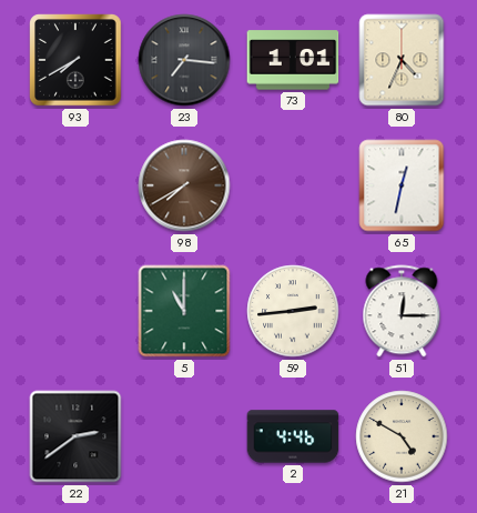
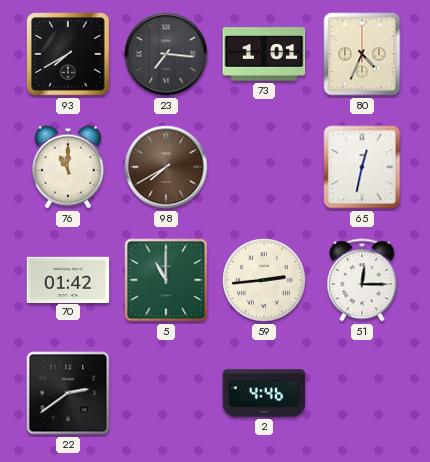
76: none -> 11:00
70: none -> 01:42
21: 4:50 -> none
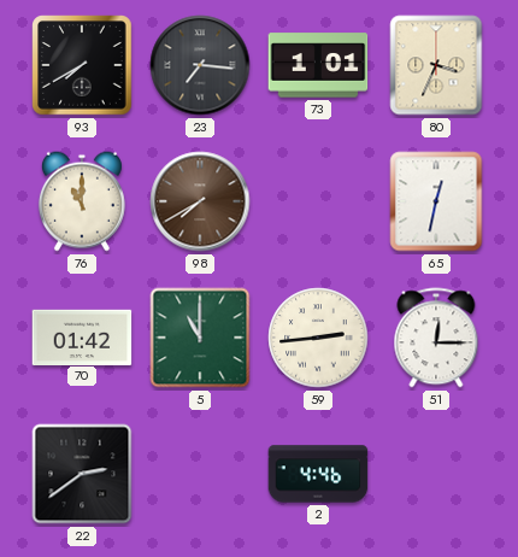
80: 4:34 -> 3:34
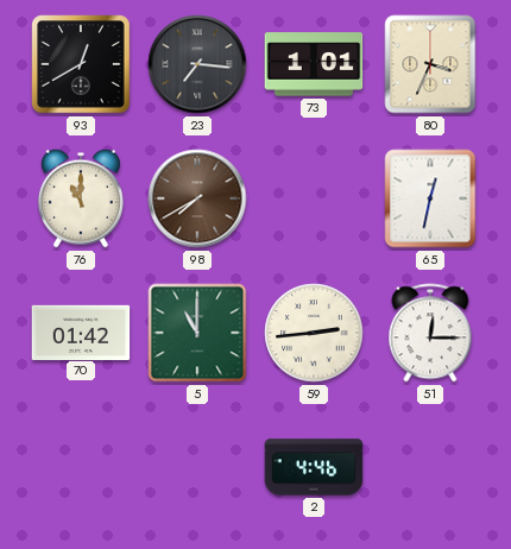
93: 7:40 -> 12:40
22: 2:39 -> none
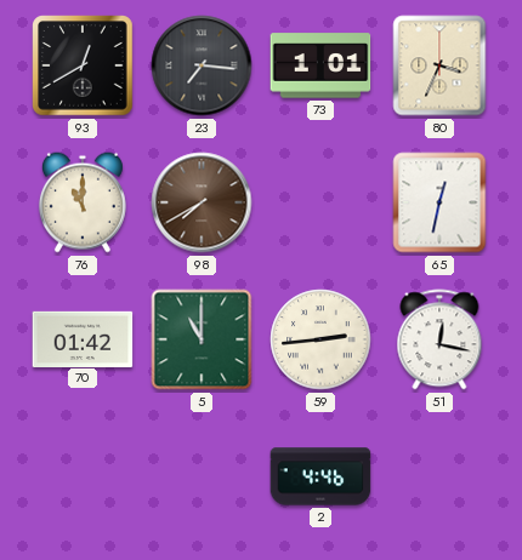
51: 12:15 -> 12:17
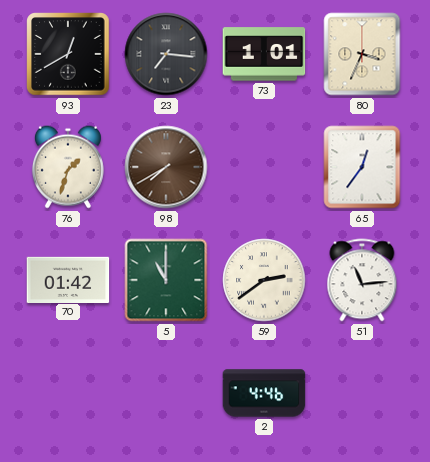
76: 11:00 -> 1:33
65: 12:32 -> 12:36
59: 2:44 -> 2:39
51: 12:17 -> 11:14
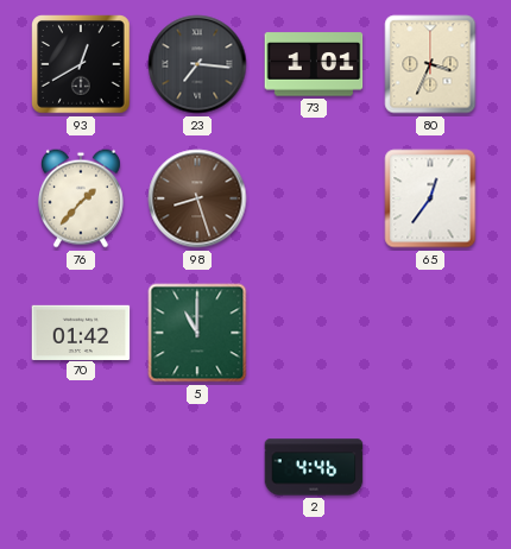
76: 1:33 -> 1:37
98: 7:40 -> 8:27
59: 2:39 -> none
51: 11:14 -> none
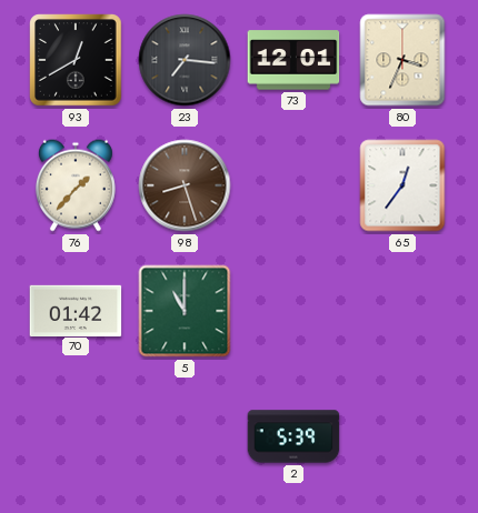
73: 1:01 -> 12:01
2: 4:46 -> 5:39
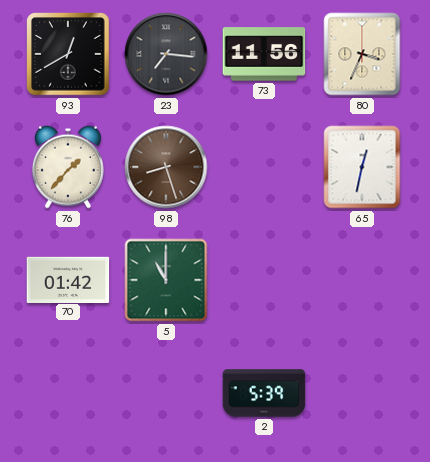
73: 12:01 -> 11:56
65: 12:36 -> 12:32
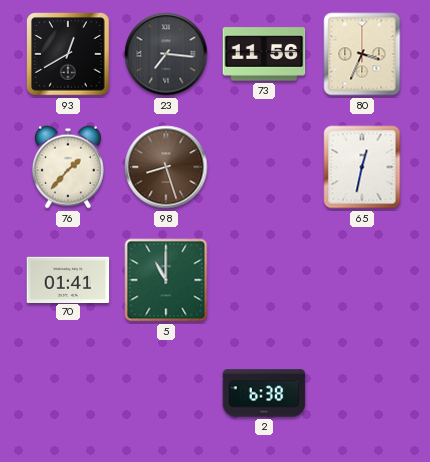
70: 01:42 -> 01:41
2: 5:39 -> 6:38
